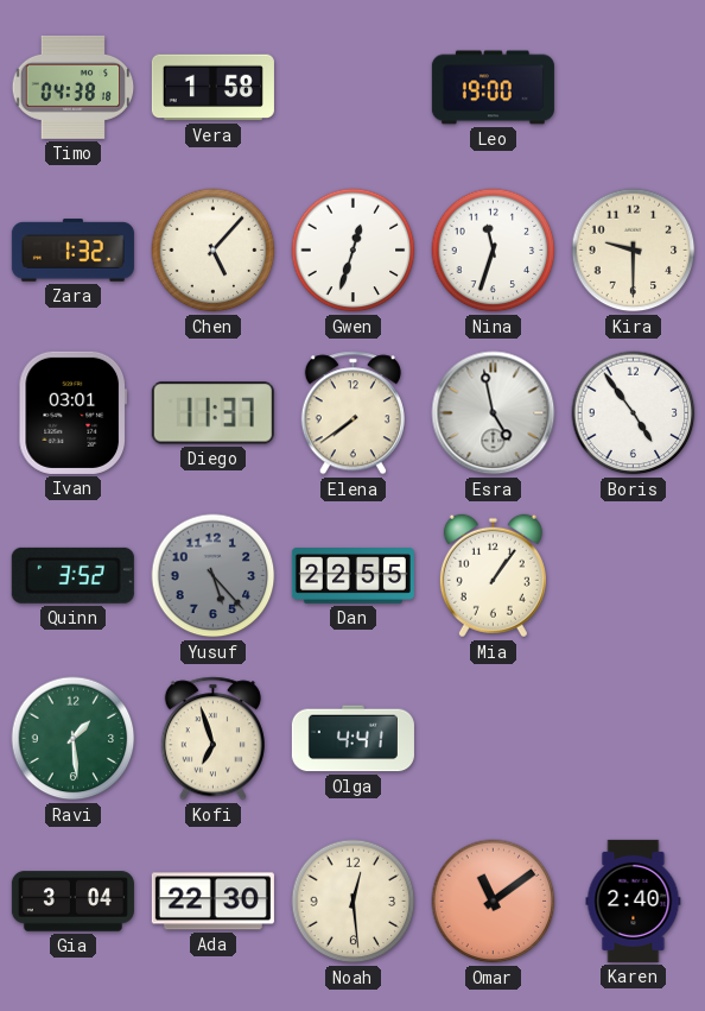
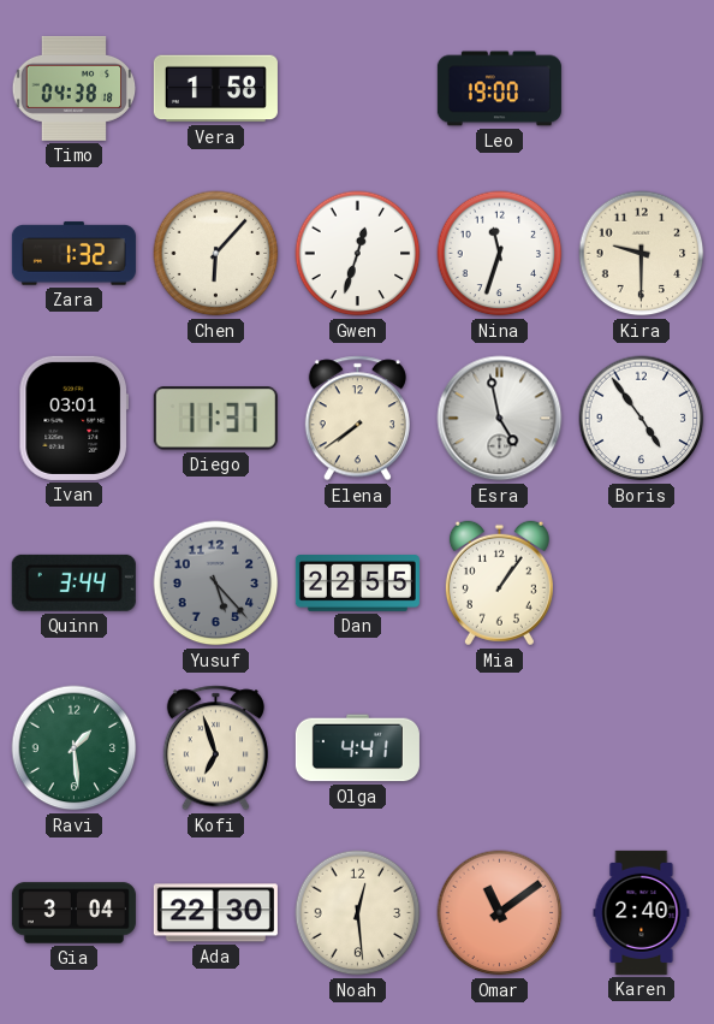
Chen: 5:07 -> 6:07
Quinn: 3:52 -> 3:44
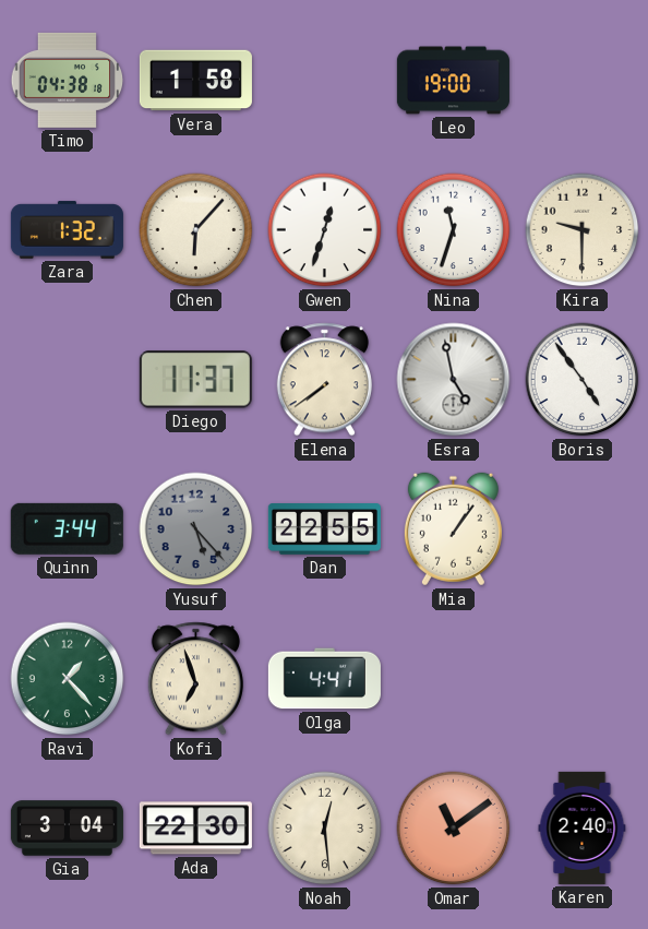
Ivan: 03:01 -> none
Ravi: 1:29 -> 1:23
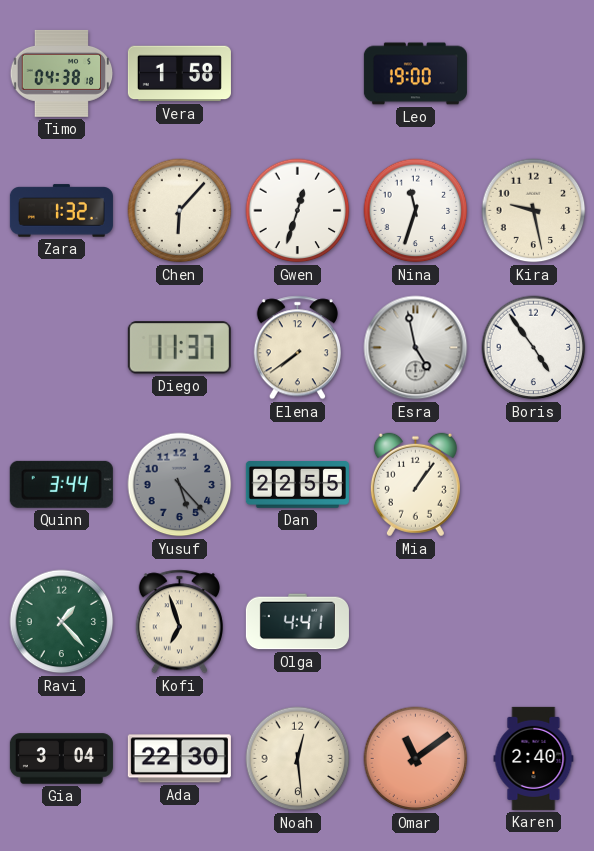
Kira: 9:30 -> 9:28
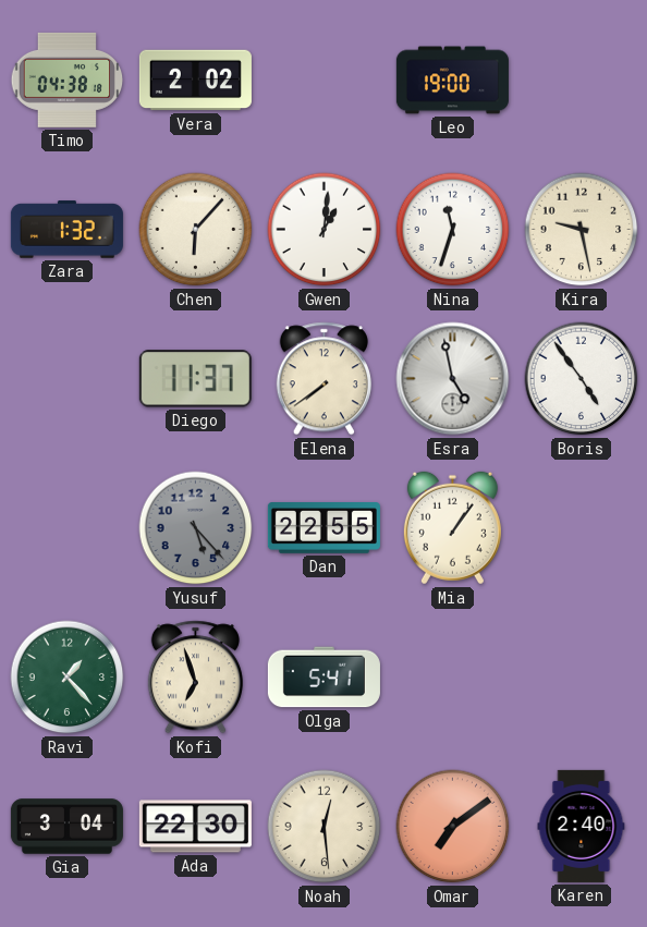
Vera: 1:58 -> 2:02
Gwen: 12:33 -> 1:01
Quinn: 3:44 -> none
Olga: 4:41 -> 5:41
Omar: 11:09 -> 7:09
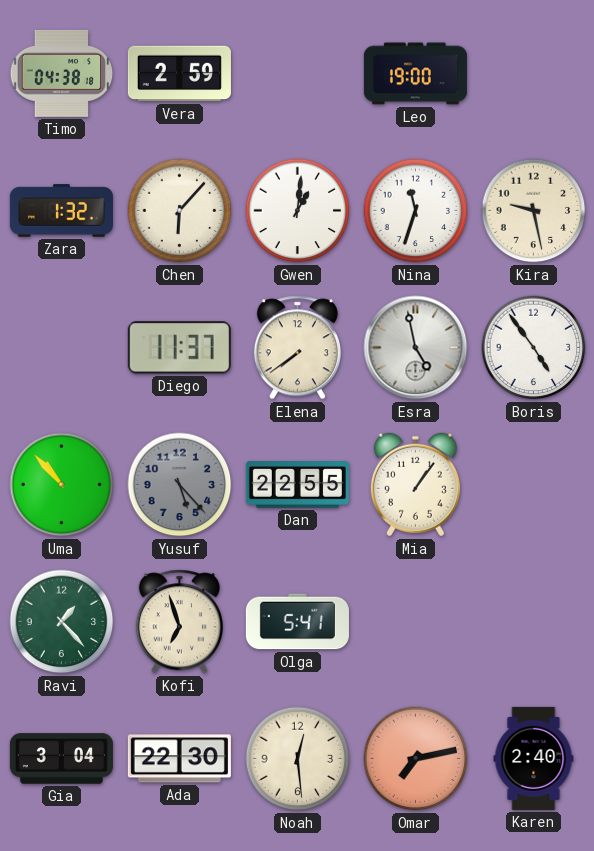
Vera: 2:02 -> 2:59
Uma: none -> 10:53
Omar: 7:09 -> 7:13
